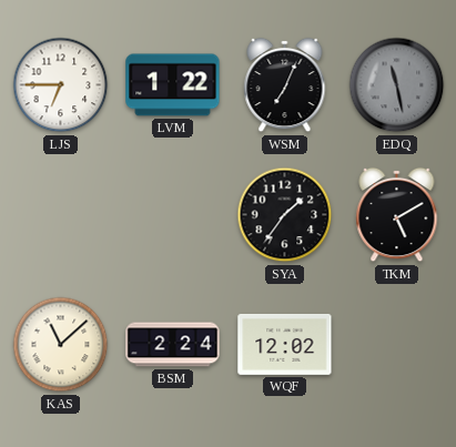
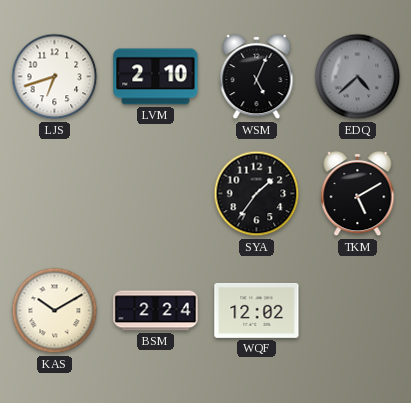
LJS: 6:45 -> 6:42
LVM: 1:22 -> 2:10
WSM: 7:04 -> 5:04
EDQ: 11:28 -> 4:38
KAS: 11:08 -> 10:10
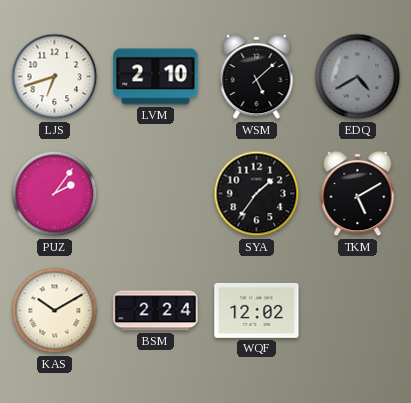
WSM: 5:04 -> 5:08
EDQ: 4:38 -> 4:40
PUZ: none -> 2:06
